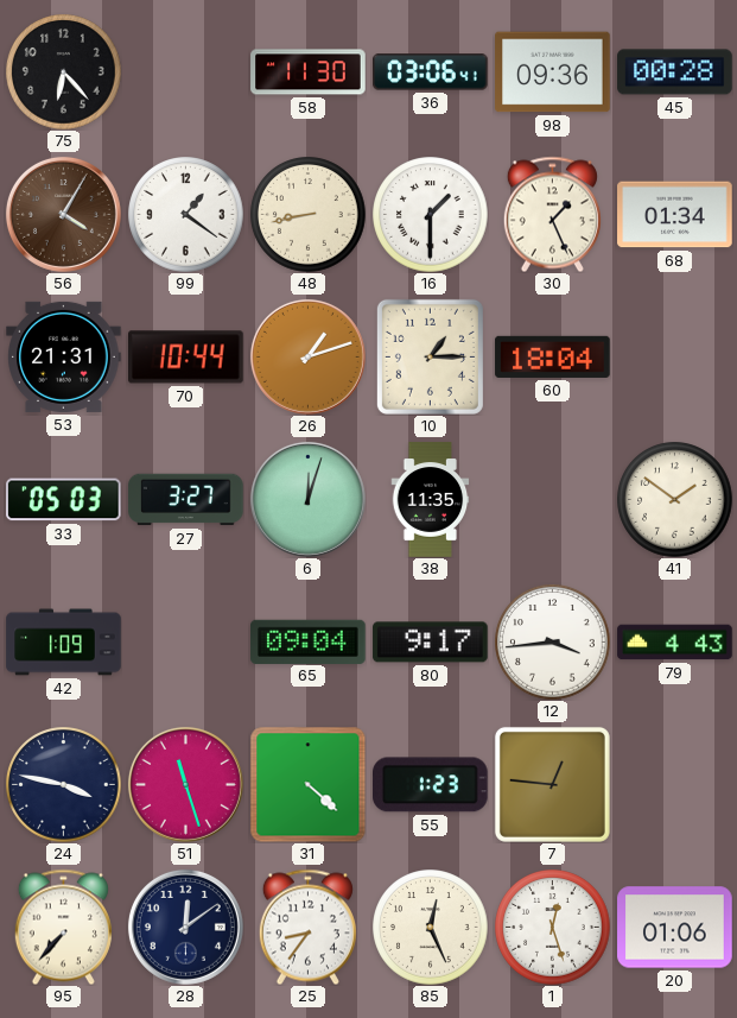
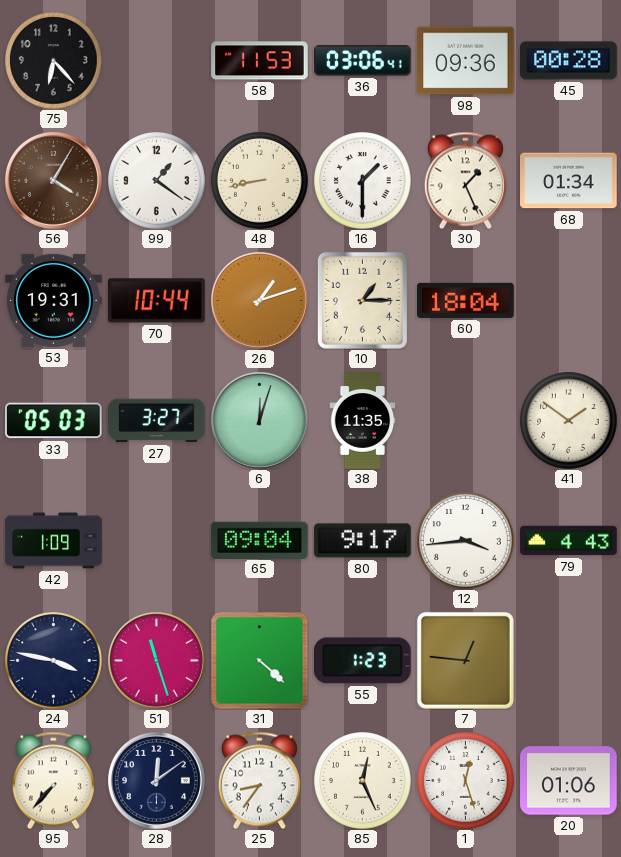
58: 11:30 -> 11:53
53: 21:31 -> 19:31
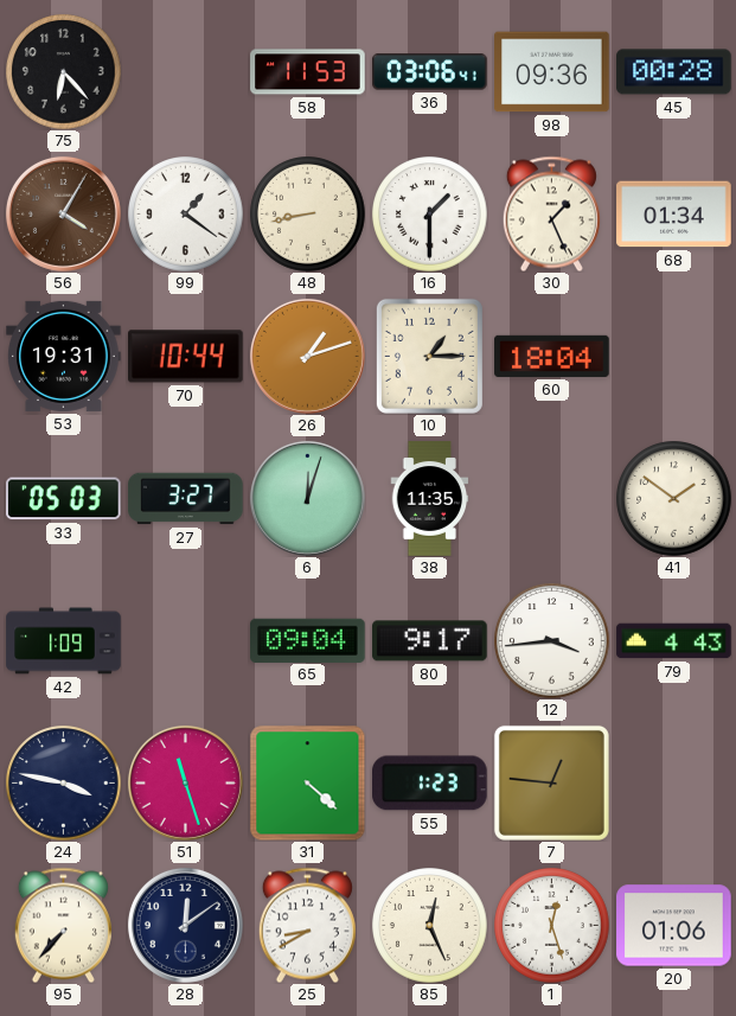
25: 8:36 -> 8:40
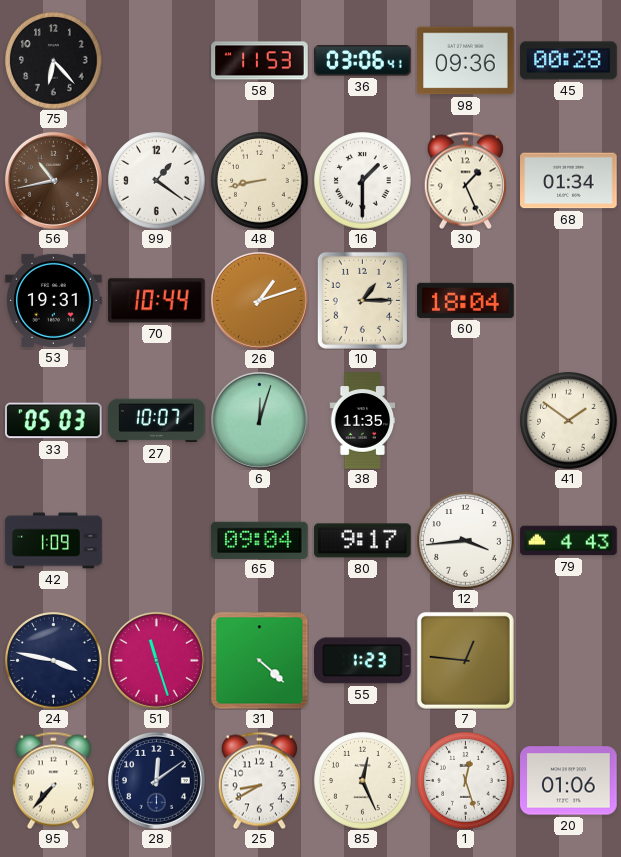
56: 4:05 -> 10:43
27: 3:27 -> 10:07
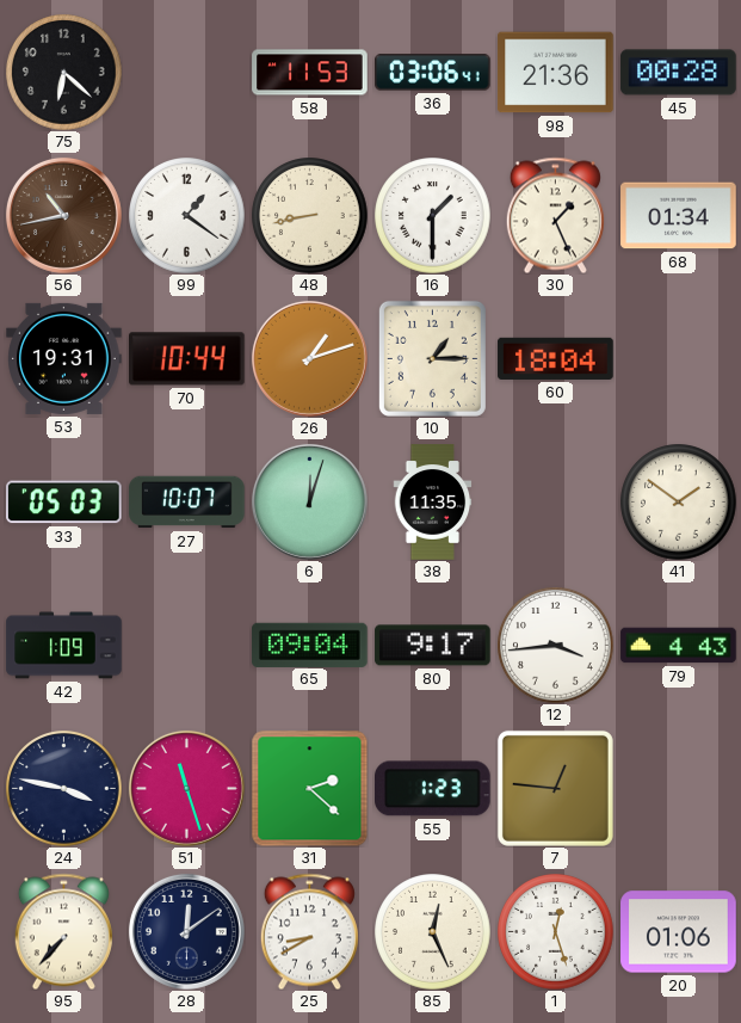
75: 6:23 -> 6:22
98: 09:36 -> 21:36
31: 4:22 -> 2:22
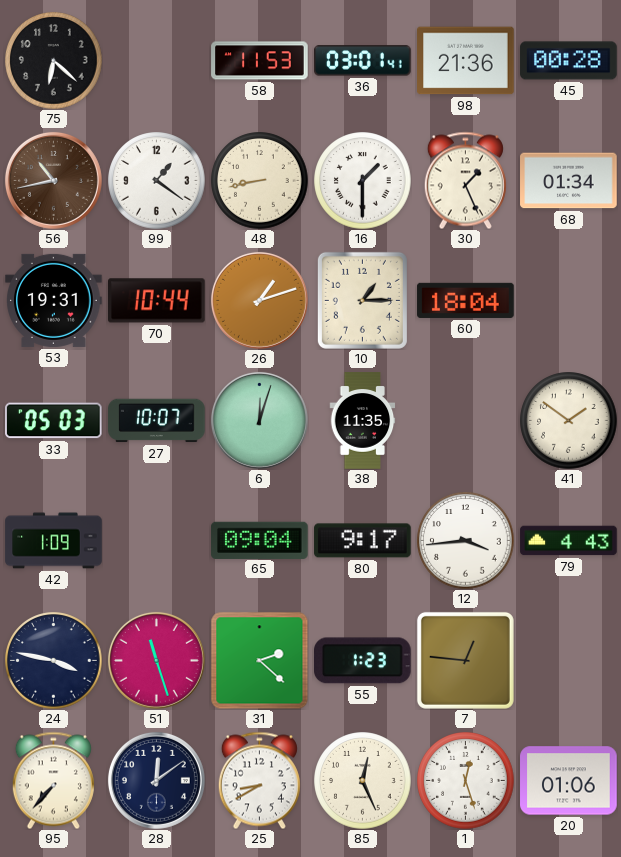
36: 03:06 -> 03:01
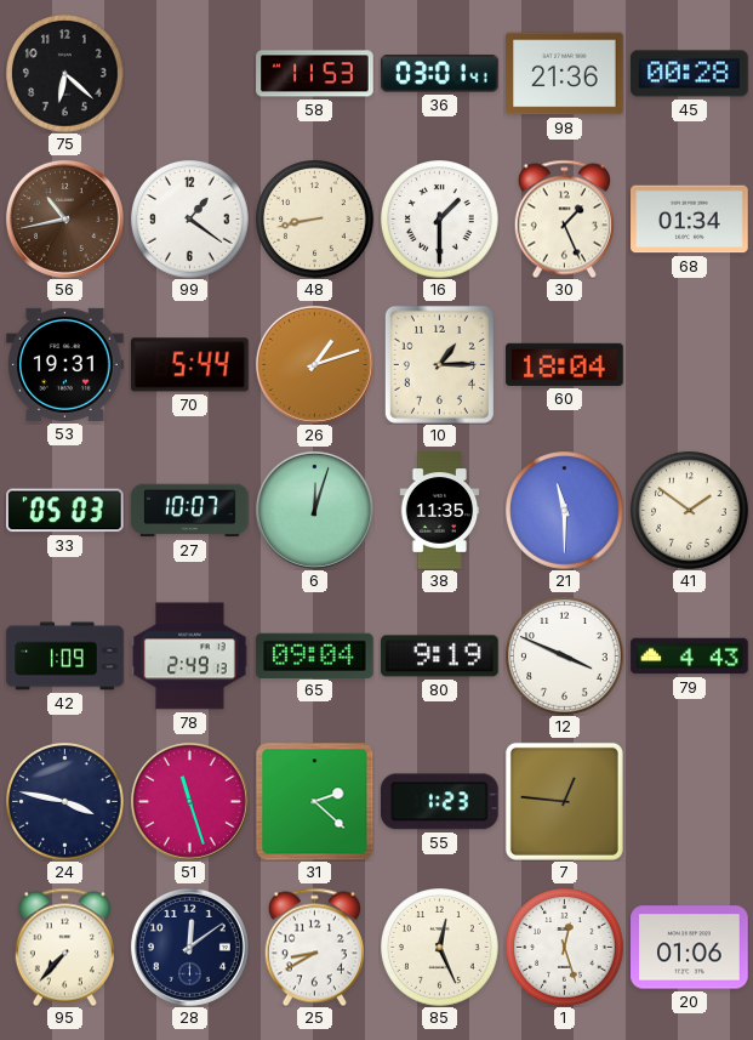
70: 10:44 -> 5:44
21: none -> 11:30
78: none -> 2:49
80: 9:17 -> 9:19
12: 3:44 -> 3:49
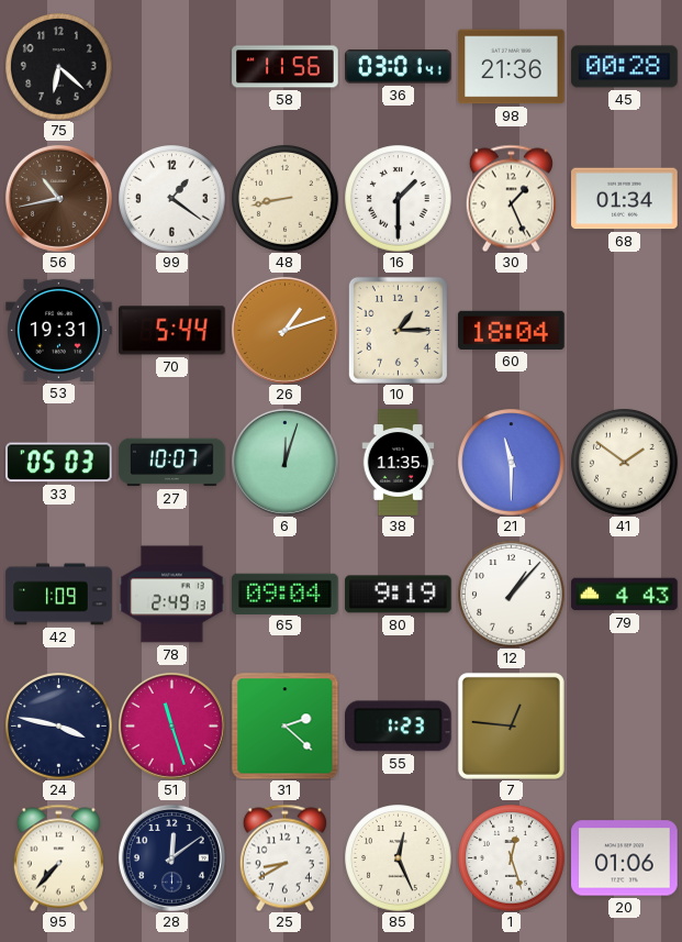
58: 11:53 -> 11:56
12: 3:49 -> 1:07
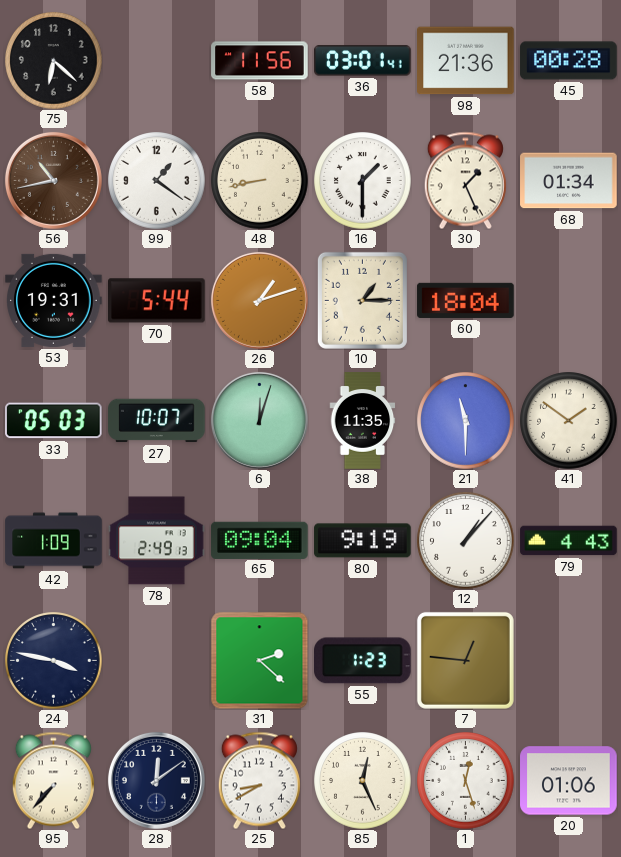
51: 11:27 -> none
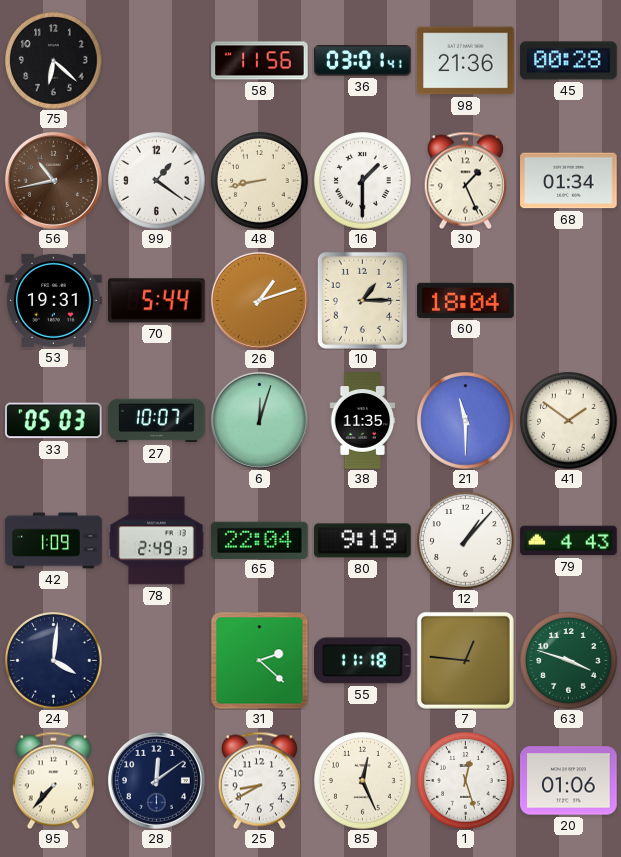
65: 09:04 -> 22:04
24: 3:47 -> 4:01
55: 1:23 -> 11:18
63: none -> 3:48
